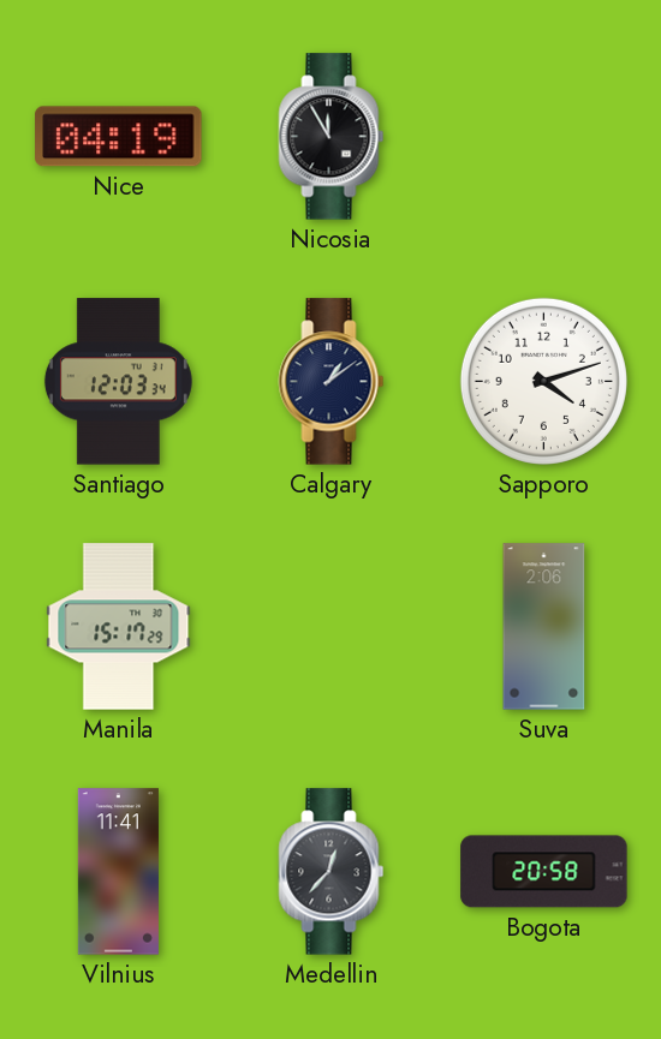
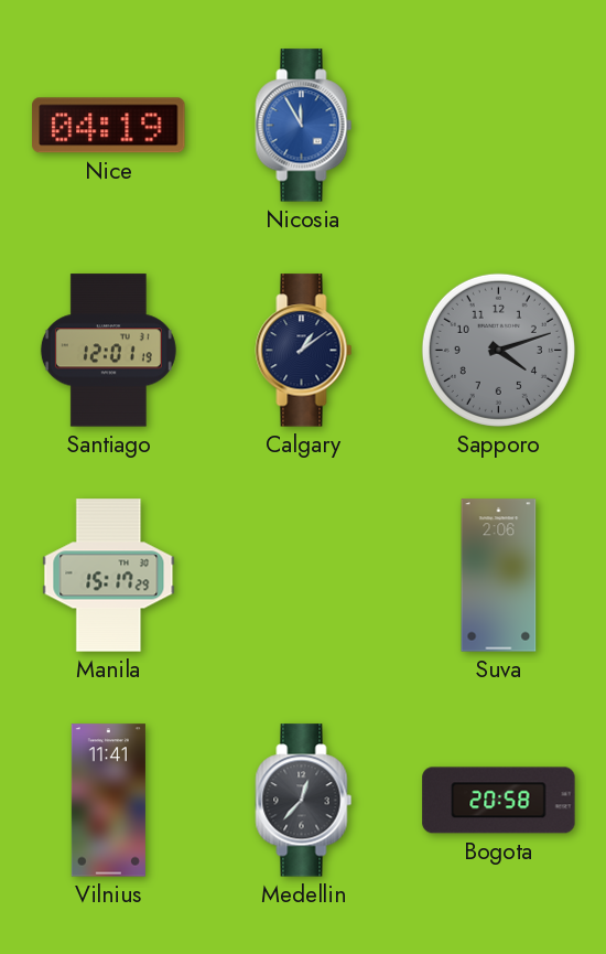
Nicosia dial: black -> blue
Santiago: 12:03 -> 12:01
Sapporo dial: white -> grey
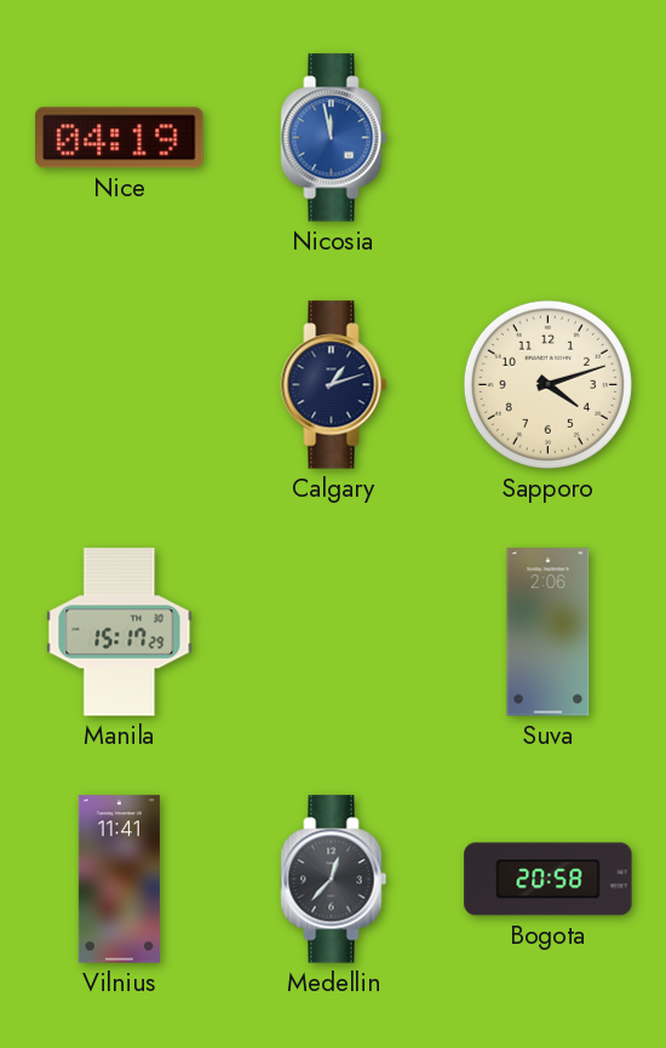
Nicosia: 11:55 -> 11:58
Santiago: 12:01 -> none
Calgary: 1:09 -> 1:12
Sapporo dial: grey -> cream
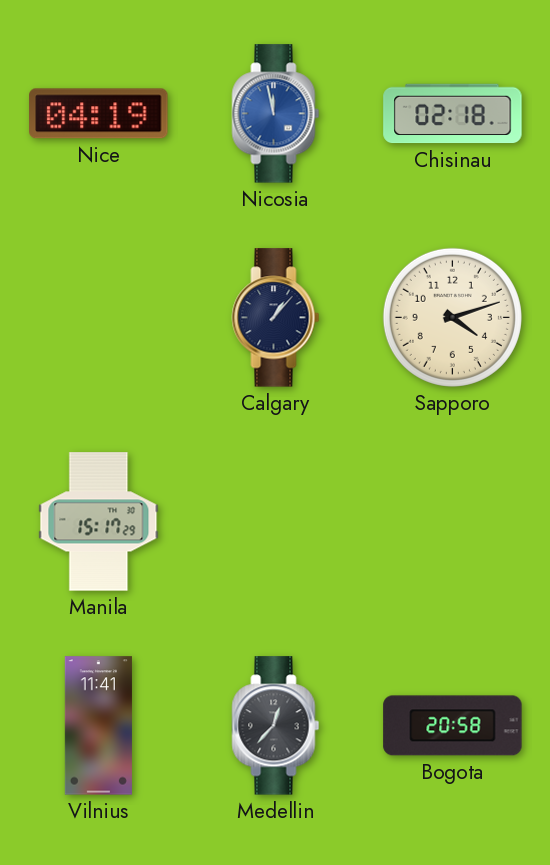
Chisinau: none -> 02:18
Calgary: 1:12 -> 1:07
Suva: 2:06 -> none
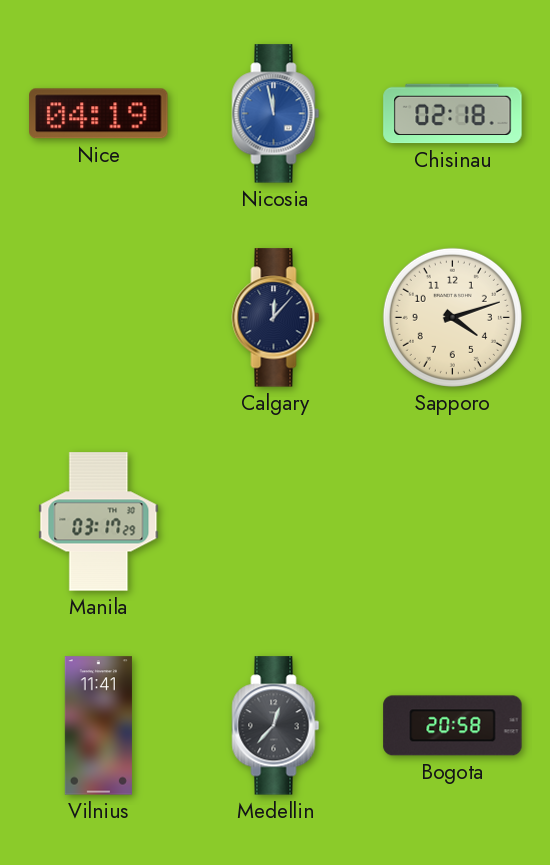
Calgary: 1:07 -> 12:07
Manila: 15:17 -> 03:17
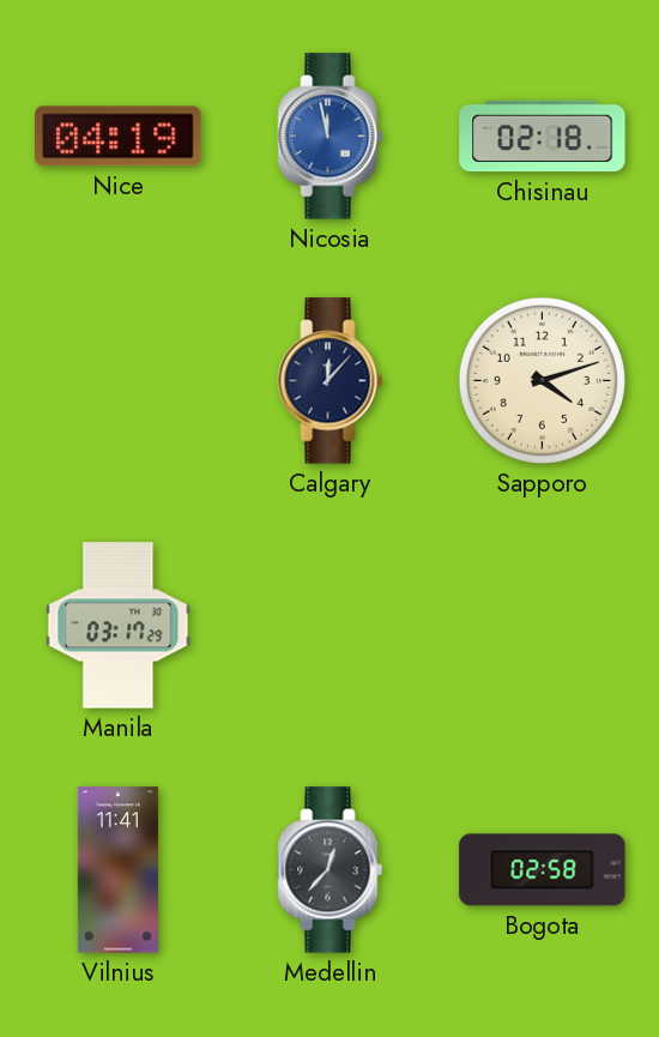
Bogota: 20:58 -> 02:58
